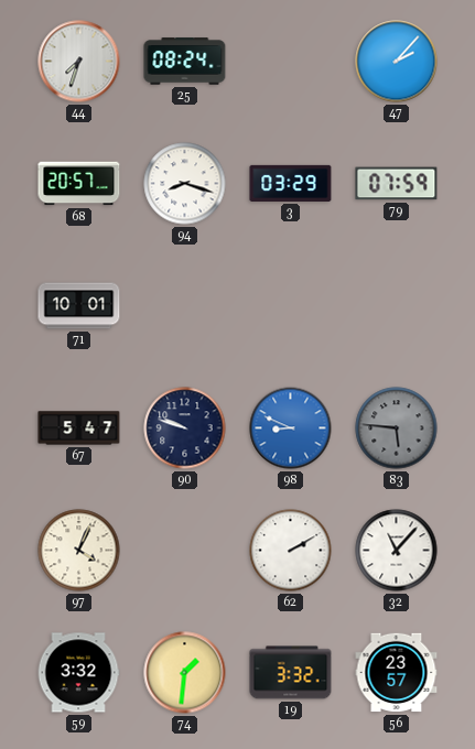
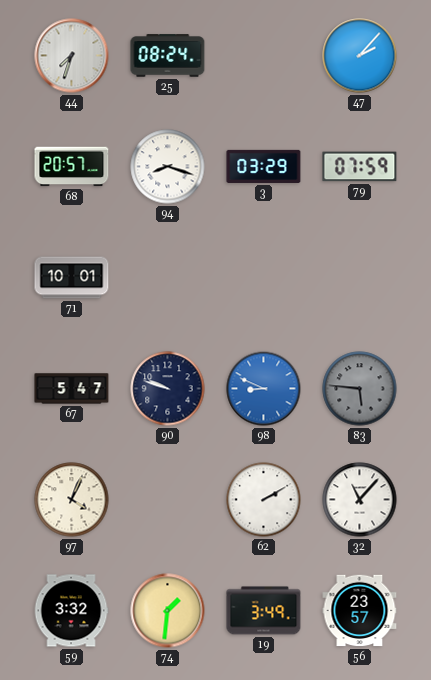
19: 3:32 -> 3:49
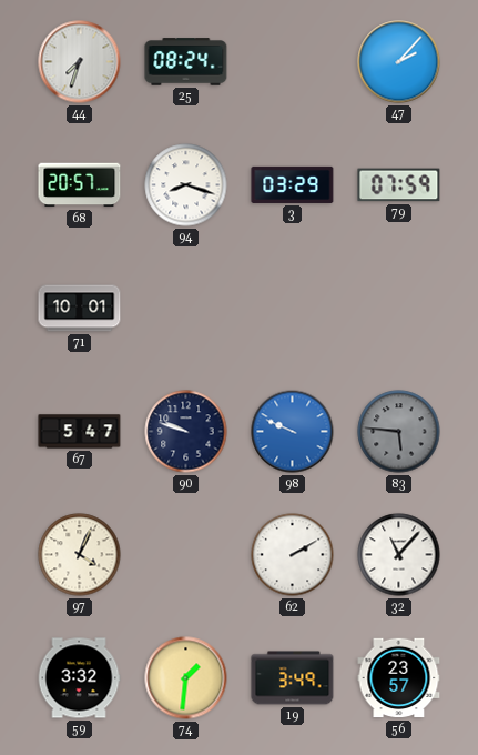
98: 8:49 -> 9:49
